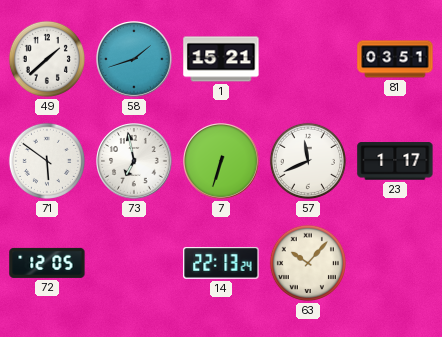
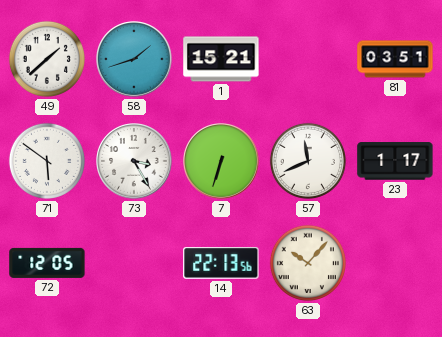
73: 6:58 -> 3:25
14: 22:13:24 -> 22:13:56
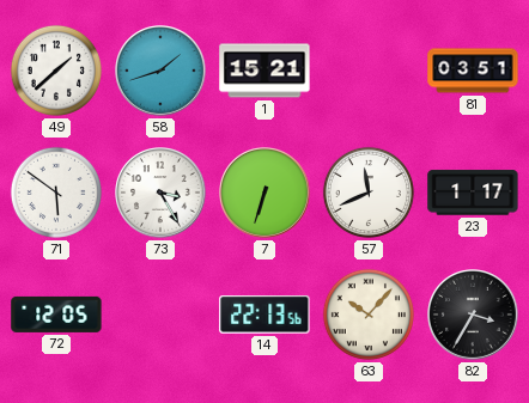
82: none -> 3:35
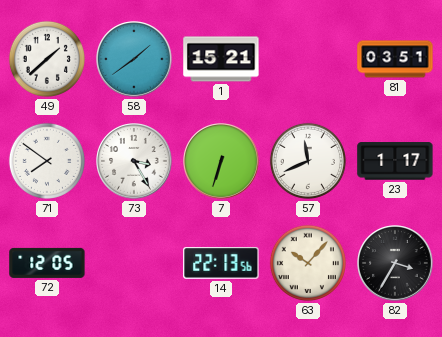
58: 1:42 -> 1:39
71: 5:51 -> 7:51
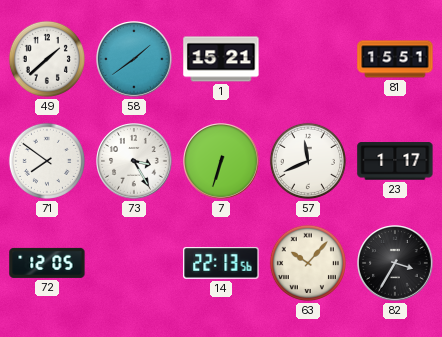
81: 03:51 -> 15:51
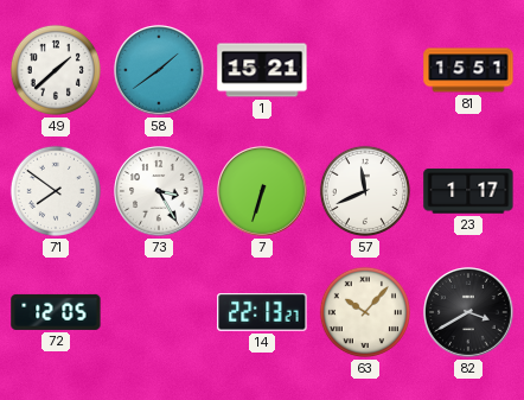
14: 22:13:56 -> 22:13:27
82: 3:35 -> 3:40
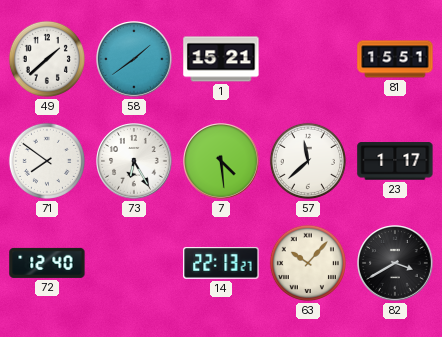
73: 3:25 -> 6:25
7: 6:33 -> 4:29
57: 11:41 -> 11:38
72: 12:05 -> 12:40
